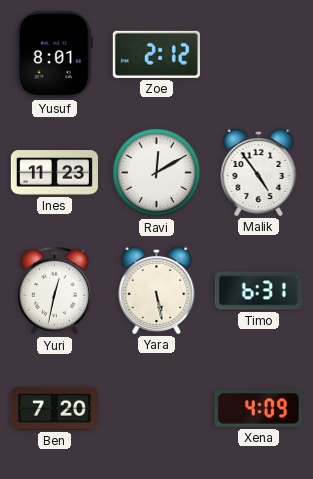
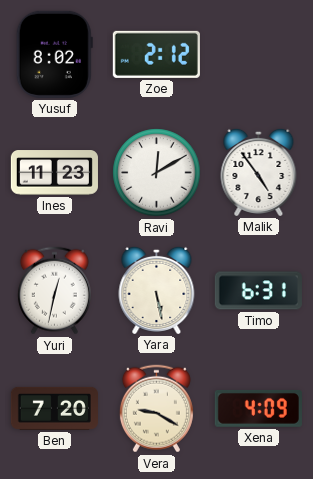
Yusuf: 8:01 -> 8:02
Vera: none -> 9:20
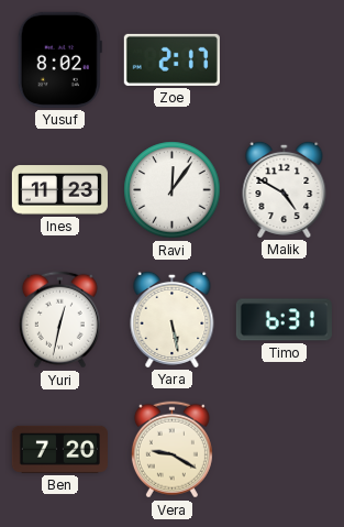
Zoe: 2:12 -> 2:17
Ravi: 12:10 -> 12:06
Malik: 4:54 -> 4:50
Xena: 4:09 -> none
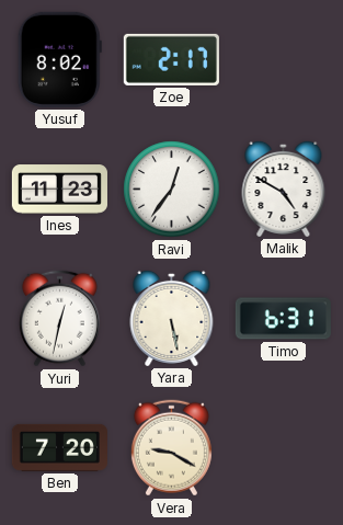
Ravi: 12:06 -> 12:36
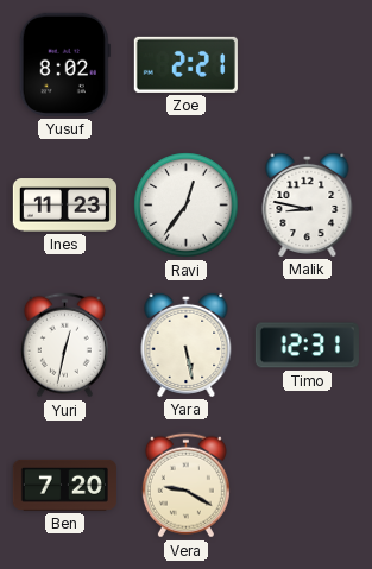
Zoe: 2:17 -> 2:21
Malik: 4:50 -> 8:47
Timo: 6:31 -> 12:31
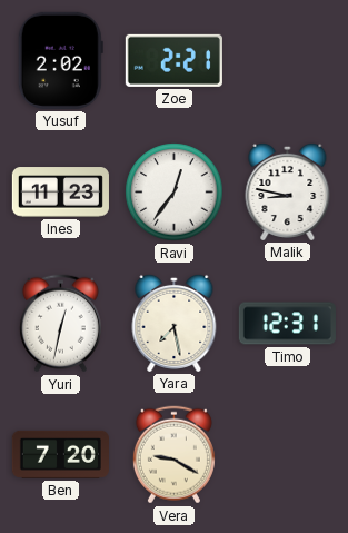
Yusuf: 8:02 -> 2:02
Yara: 5:28 -> 7:28
